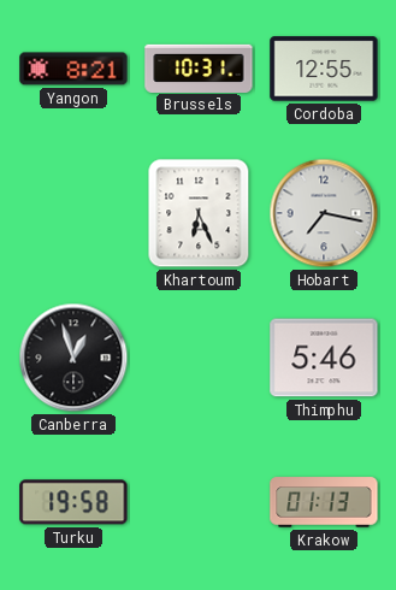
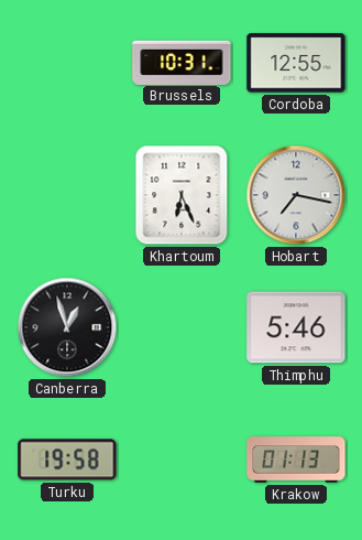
Yangon: 8:21 -> none
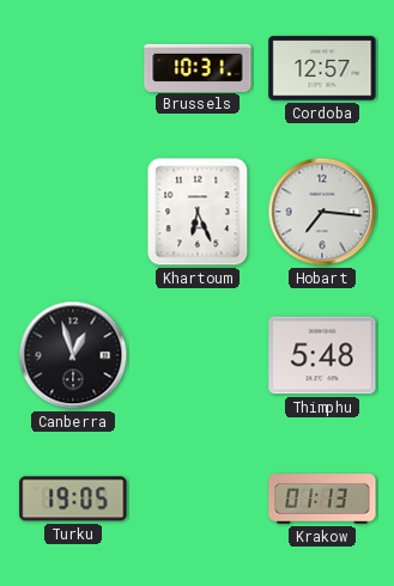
Cordoba: 12:55 -> 12:57
Hobart: 7:17 -> 7:16
Thimphu: 5:46 -> 5:48
Turku: 19:58 -> 19:05
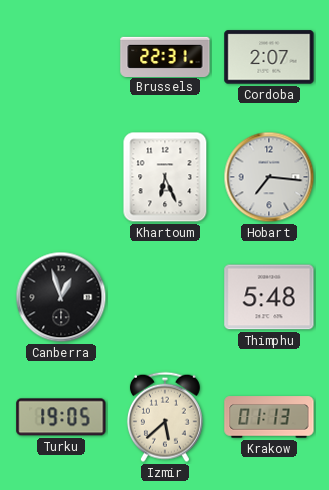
Brussels: 10:31 -> 22:31
Cordoba: 12:57 -> 2:07
Izmir: none -> 5:38
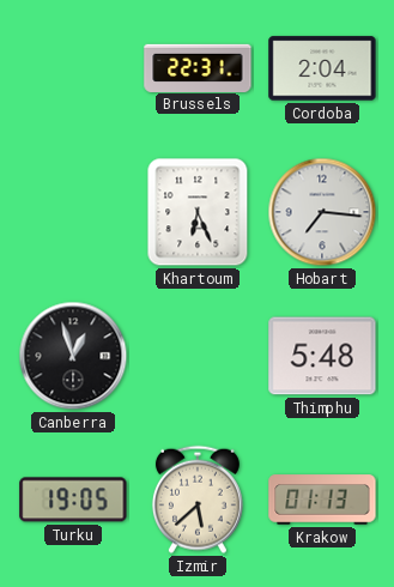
Cordoba: 2:07 -> 2:04
